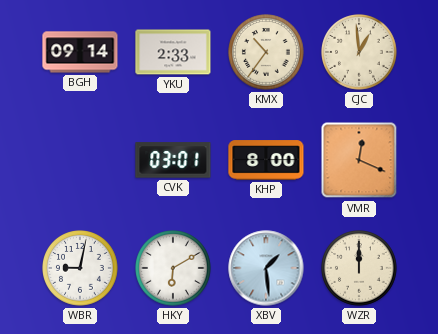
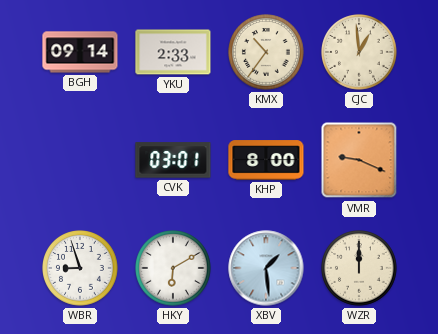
VMR: 12:19 -> 9:19
WBR: 9:02 -> 8:57
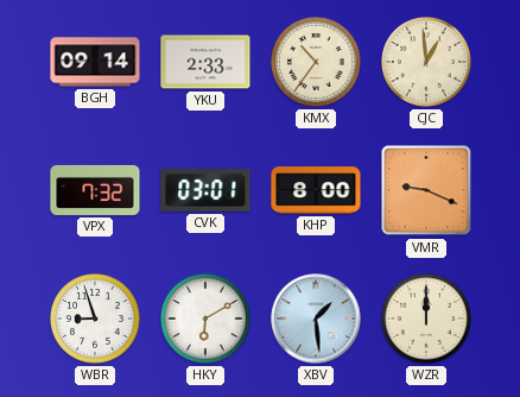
VPX: none -> 7:32
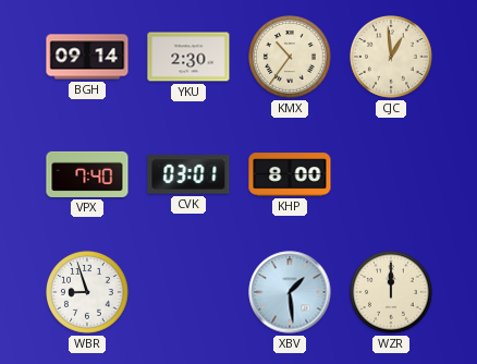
YKU: 2:33 -> 2:30
VPX: 7:32 -> 7:40
VMR: 9:19 -> none
HKY: 6:10 -> none
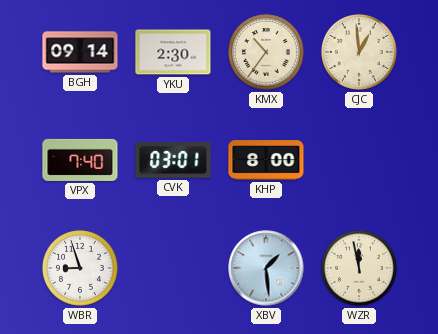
WZR: 12:00 -> 11:58
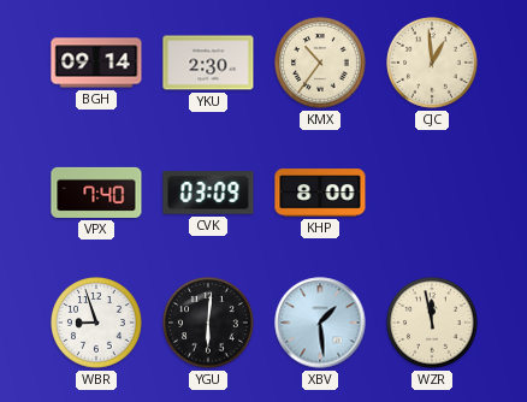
CVK: 03:01 -> 03:09
YGU: none -> 6:01
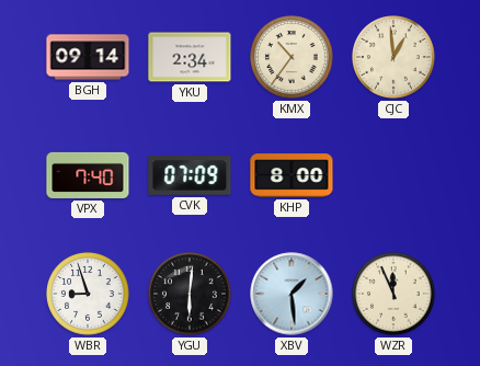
YKU: 2:30 -> 2:34
CVK: 03:09 -> 07:09
WZR: 11:58 -> 11:56
